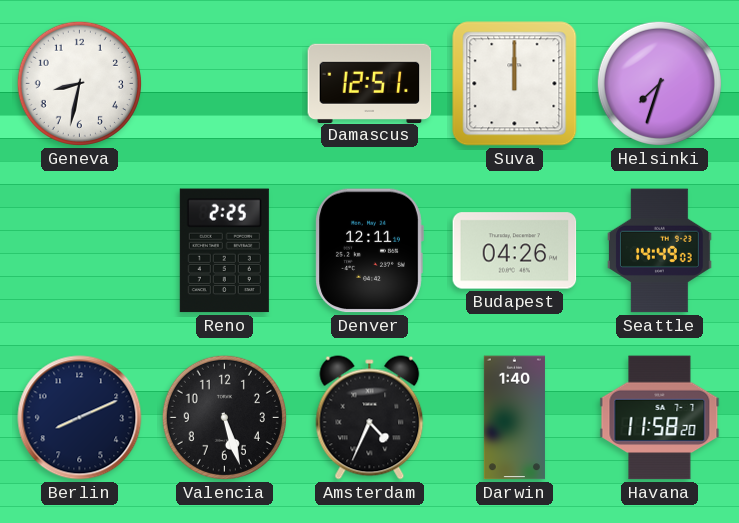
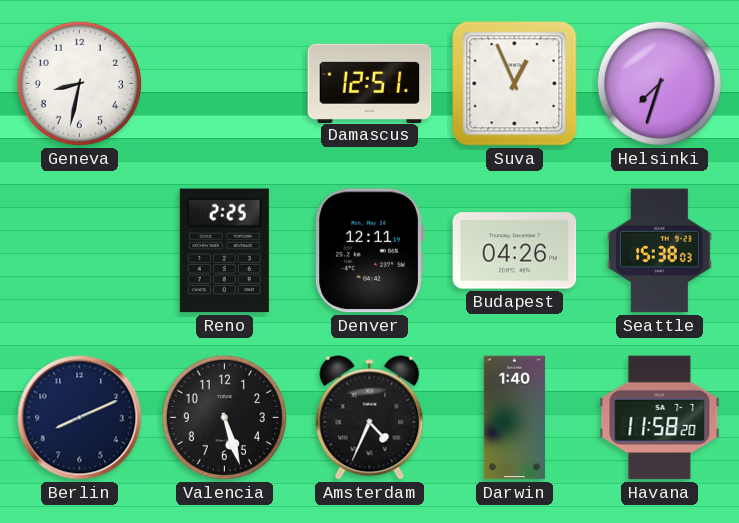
Suva: 12:00 -> 12:56
Seattle: 14:49 -> 15:38
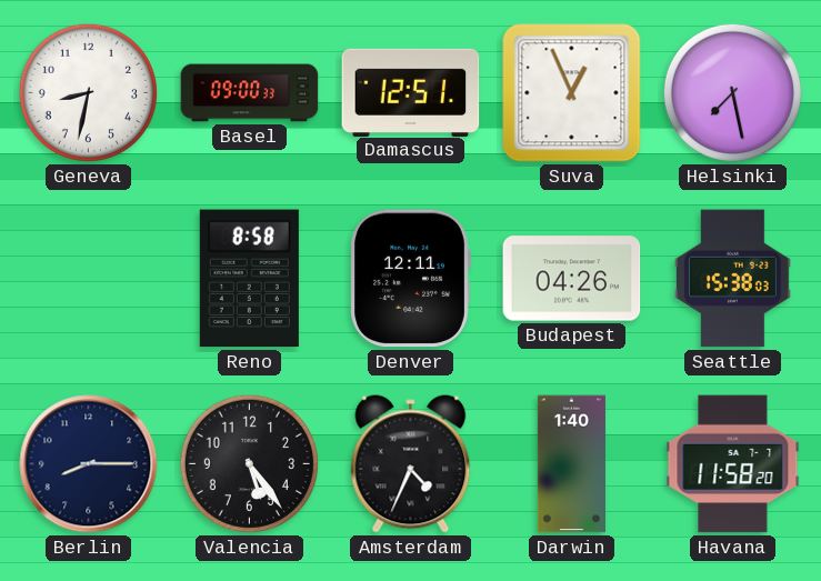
Basel: none -> 09:00
Helsinki: 7:33 -> 7:28
Reno: 2:25 -> 8:58
Berlin: 8:11 -> 8:15
Valencia: 5:27 -> 5:24
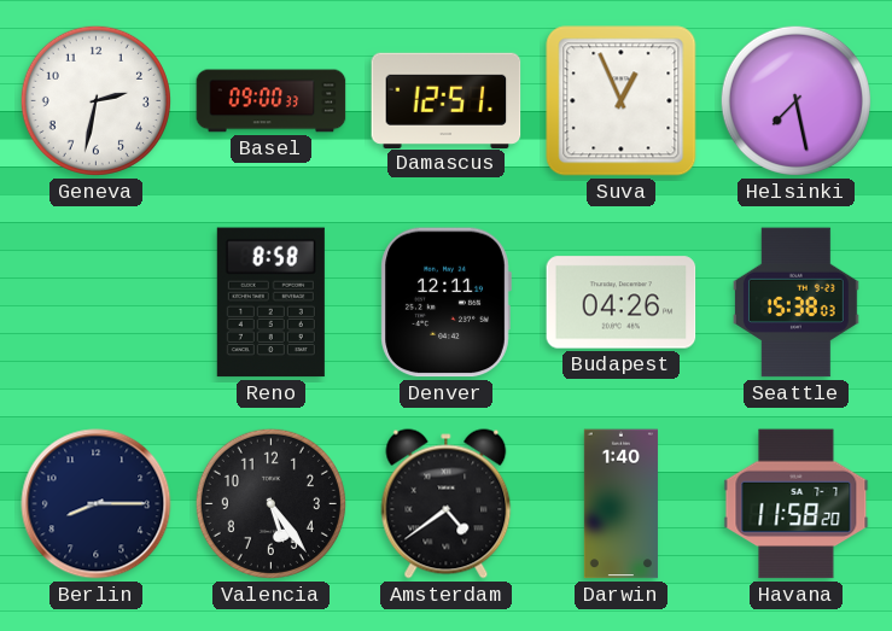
Geneva: 8:32 -> 2:32
Amsterdam: 4:34 -> 4:39
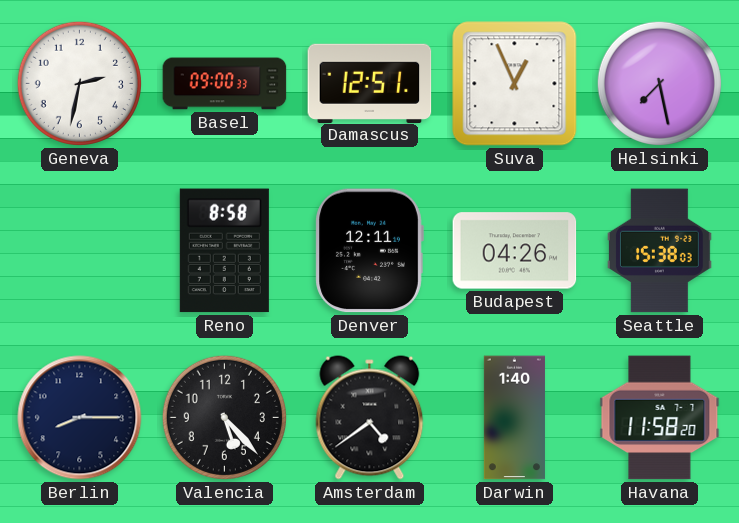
Valencia: 5:24 -> 5:23
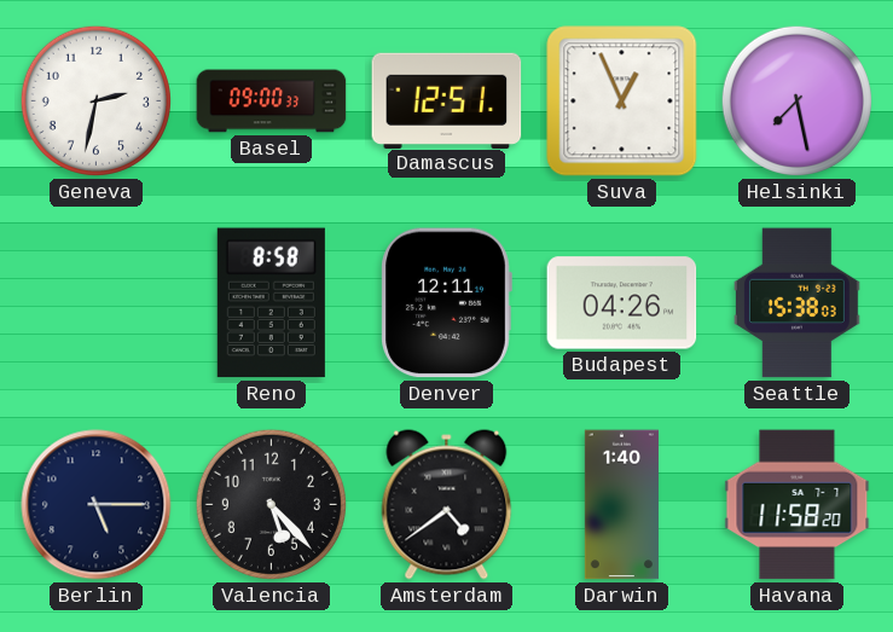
Berlin: 8:15 -> 5:15
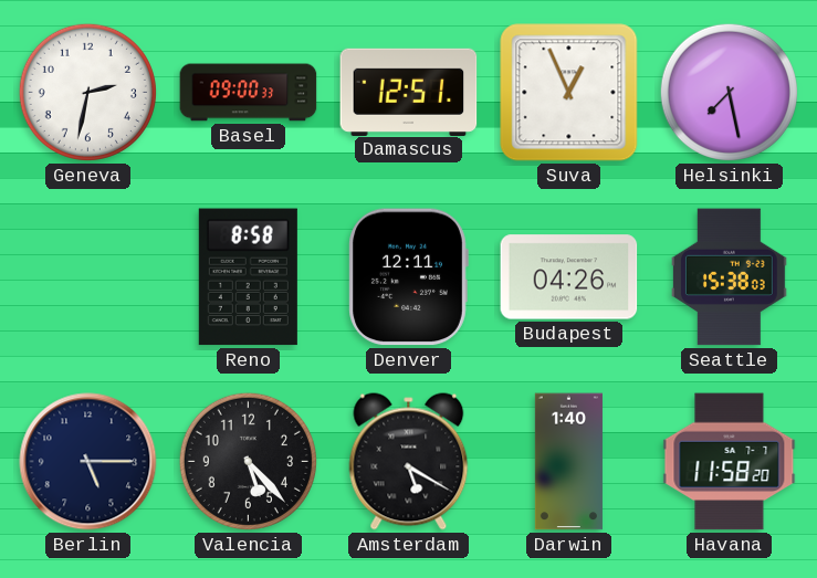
Amsterdam: 4:39 -> 5:20
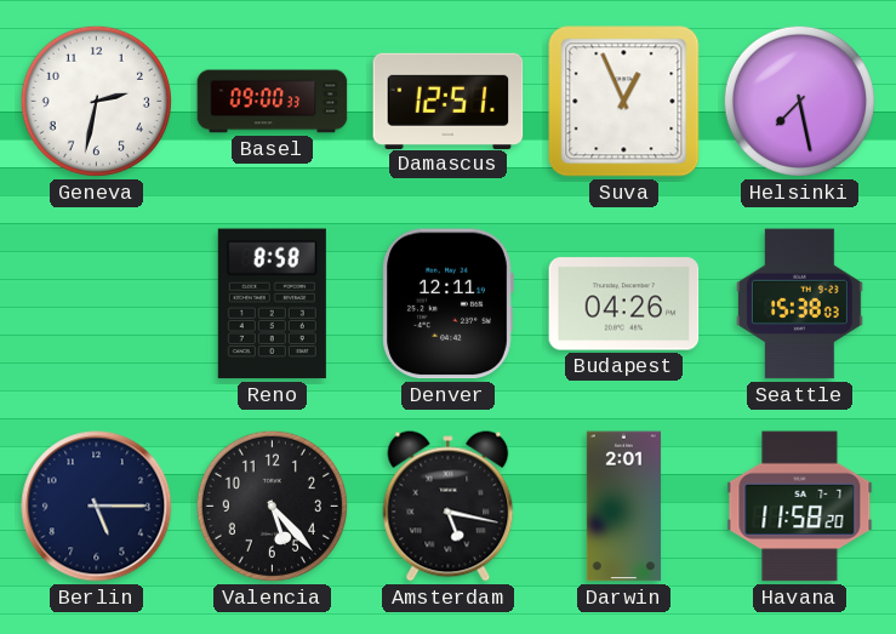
Amsterdam: 5:20 -> 5:17
Darwin: 1:40 -> 2:01
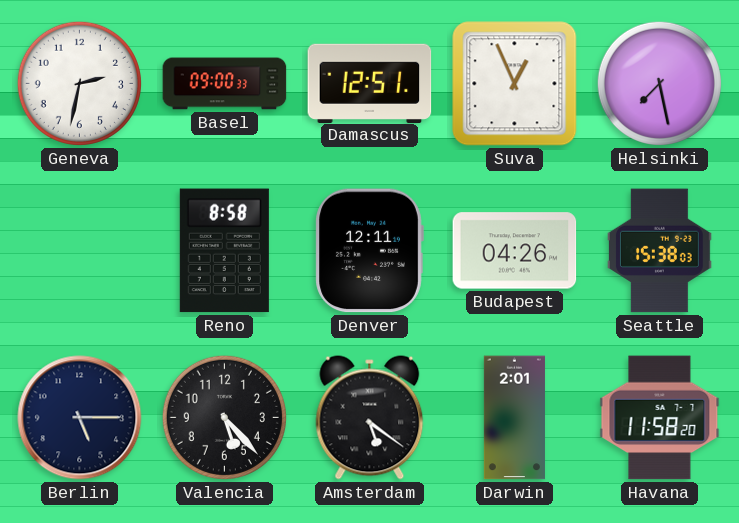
Amsterdam: 5:17 -> 5:21
